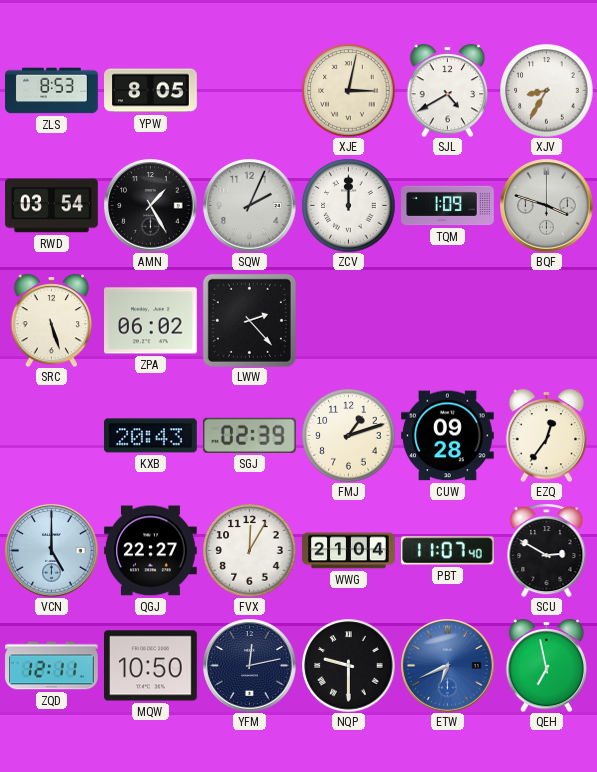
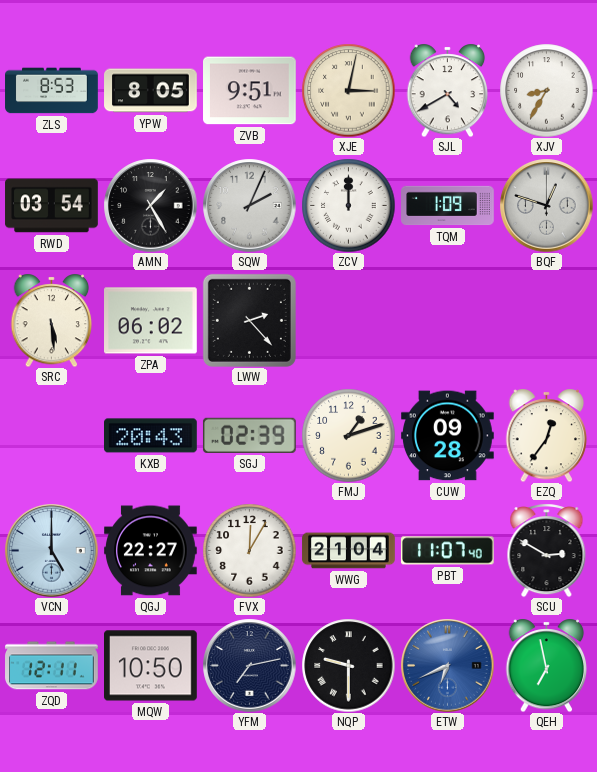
ZVB: none -> 9:51
BQF: 3:48 -> 12:48
SRC: 5:27 -> 5:29
YFM: 12:13 -> 7:13
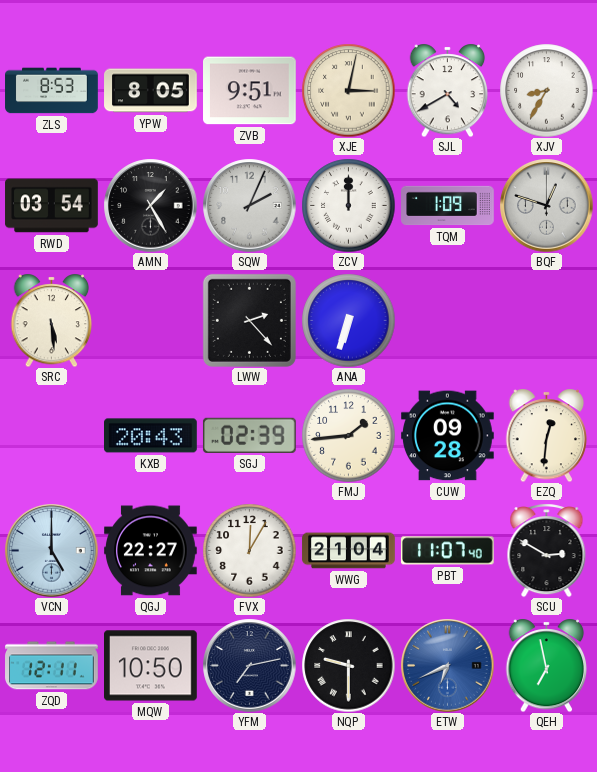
ZPA: 06:02 -> none
ANA: none -> 6:33
FMJ: 1:12 -> 1:44
EZQ: 12:36 -> 12:31
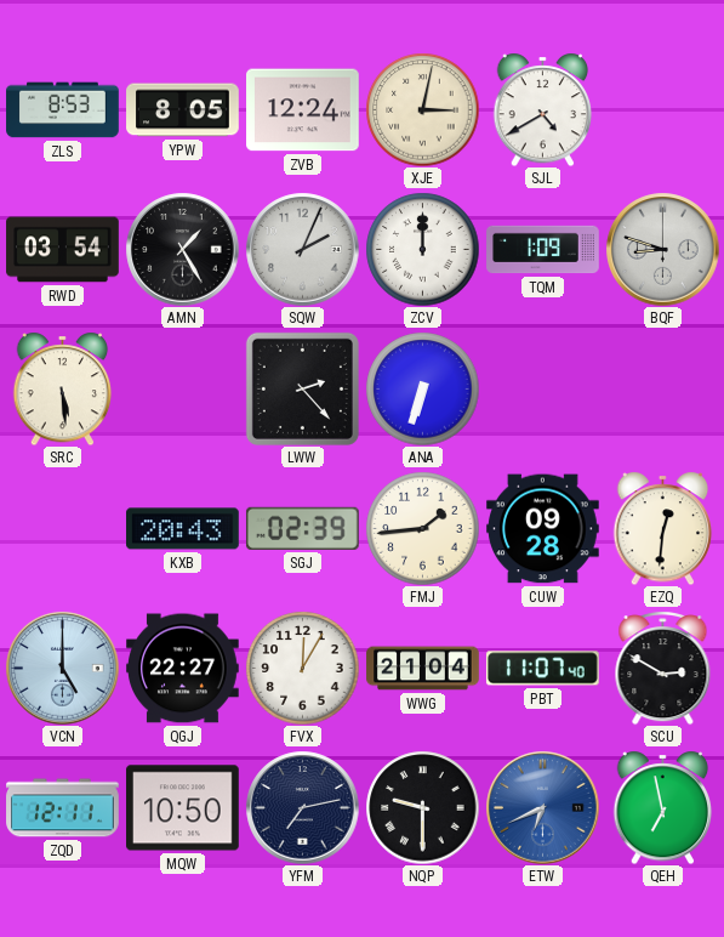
ZVB: 9:51 -> 12:24
XJV: 8:35 -> none
BQF: 12:48 -> 8:48
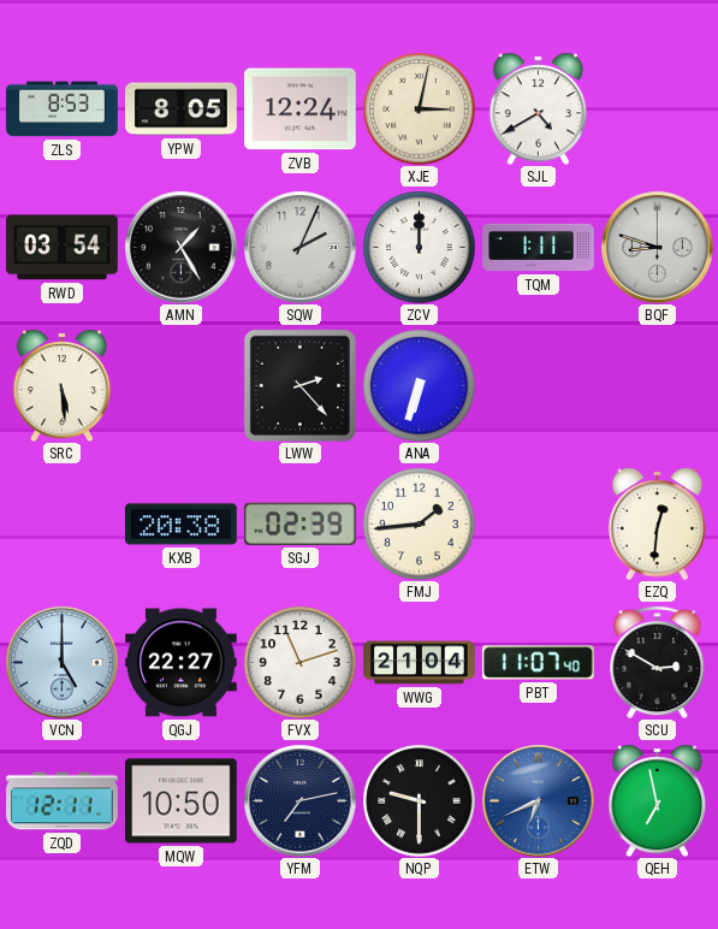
TQM: 1:09 -> 1:11
KXB: 20:43 -> 20:38
CUW: 09:28 -> none
FVX: 12:05 -> 11:12
